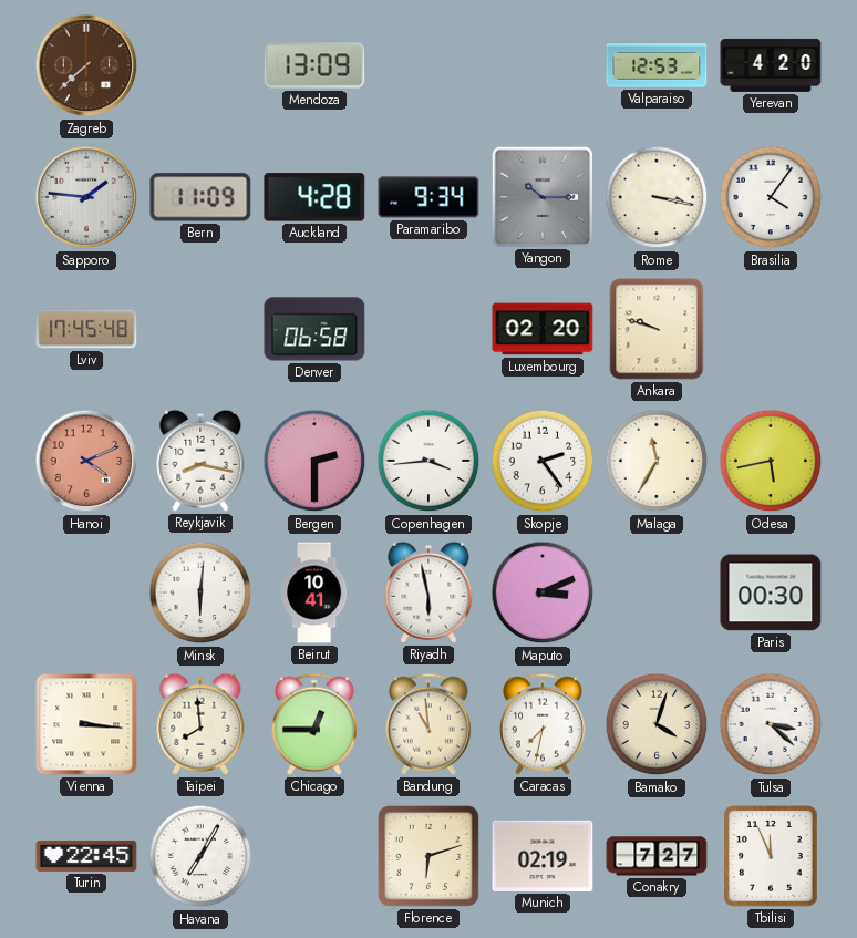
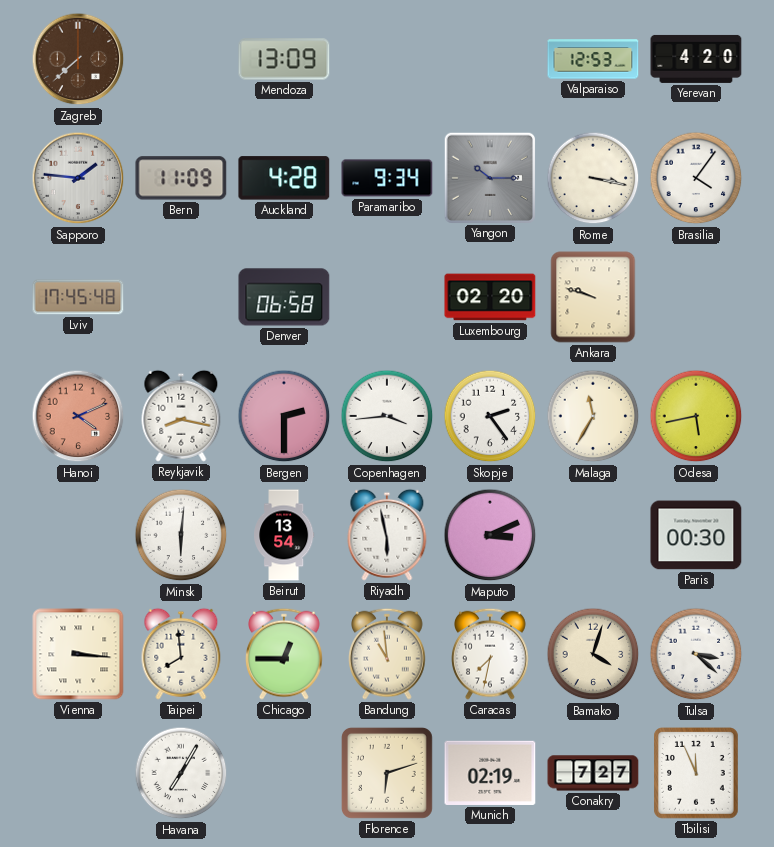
Beirut: 10:41 -> 13:54
Turin: 22:45 -> none
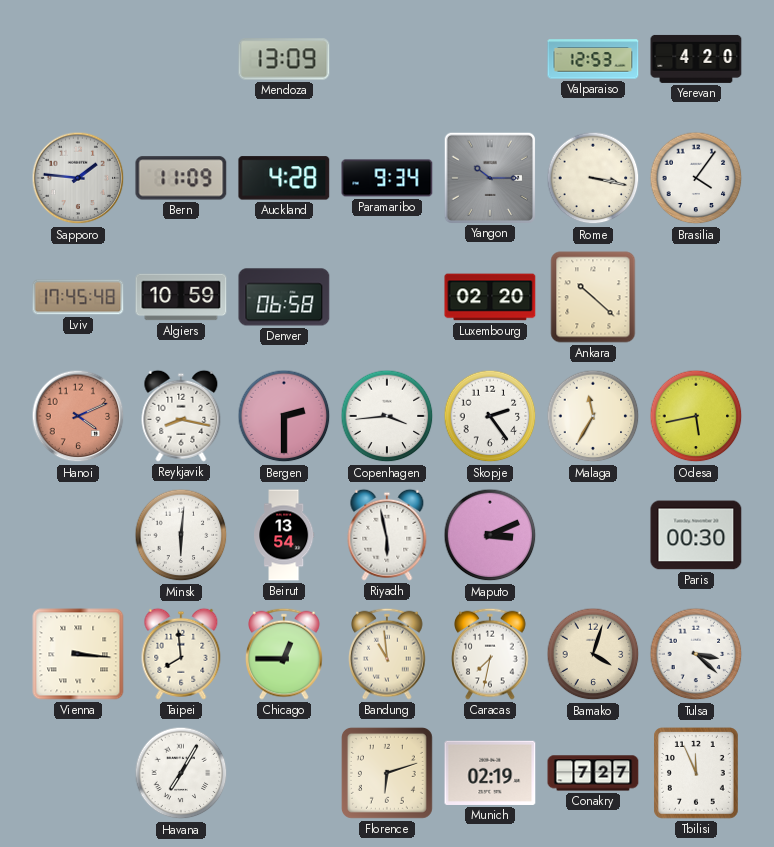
Zagreb: 7:38 -> none
Algiers: none -> 10:59
Ankara: 9:48 -> 10:22
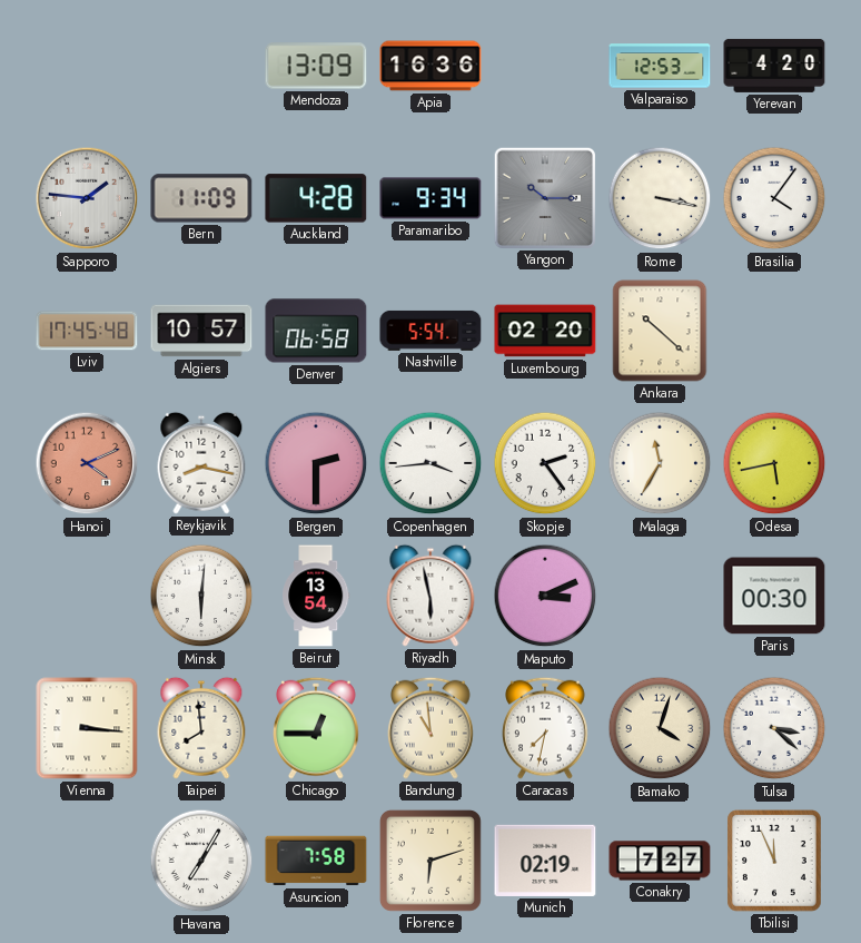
Apia: none -> 16:36
Algiers: 10:59 -> 10:57
Nashville: none -> 5:54
Asuncion: none -> 7:58
